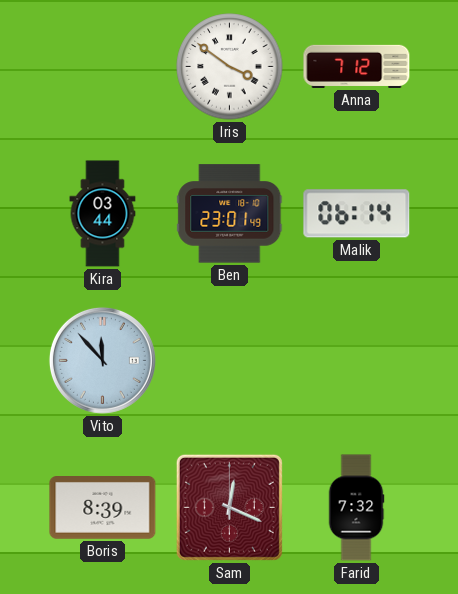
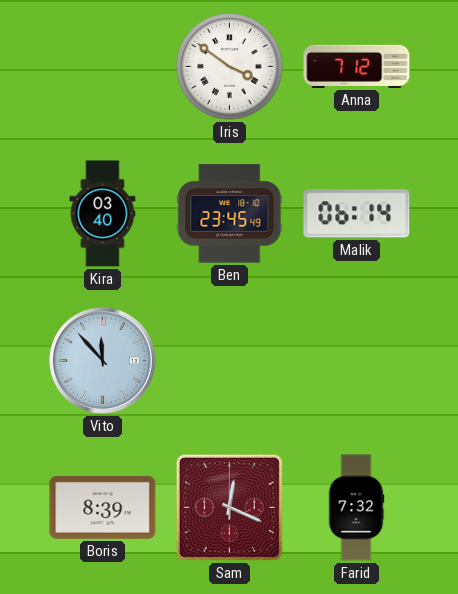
Kira: 03:44 -> 03:40
Ben: 23:01 -> 23:45
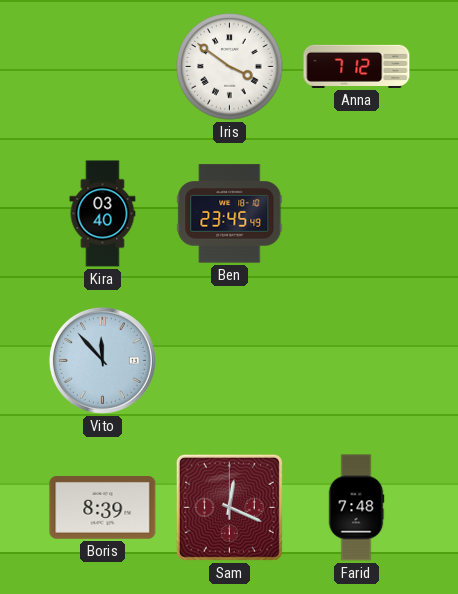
Malik: 06:14 -> none
Farid: 7:32 -> 7:48
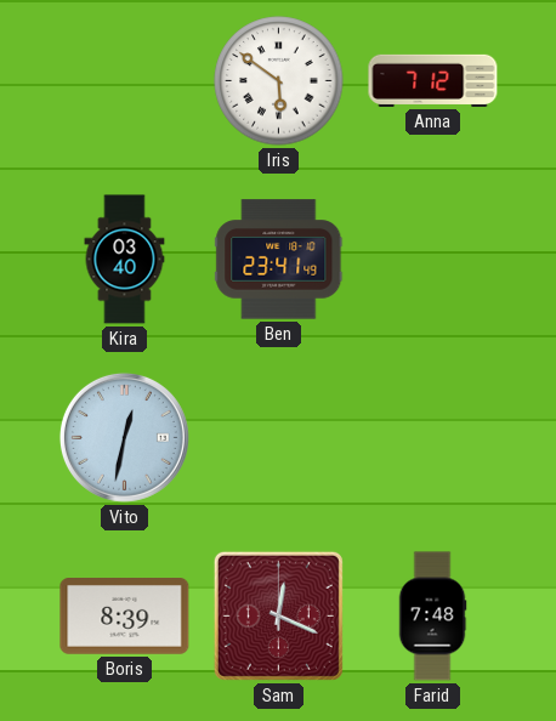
Iris: 3:51 -> 5:51
Ben: 23:45 -> 23:41
Vito: 11:53 -> 12:32
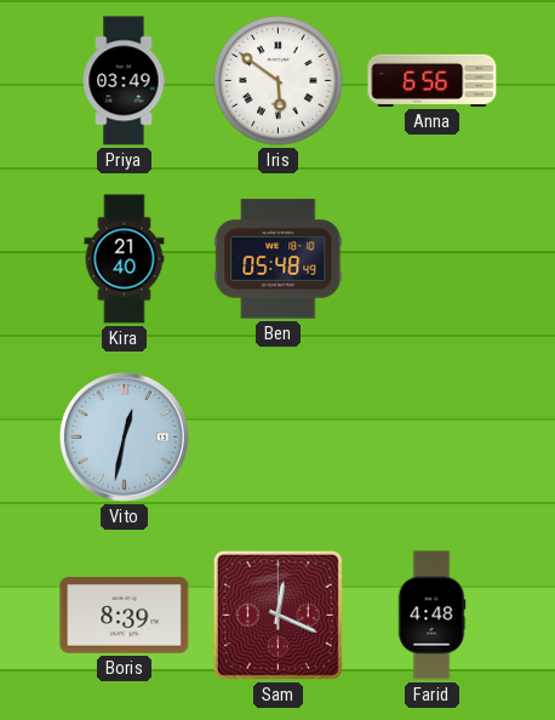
Priya: none -> 03:49
Anna: 7:12 -> 6:56
Kira: 03:40 -> 21:40
Ben: 23:41 -> 05:48
Farid: 7:48 -> 4:48
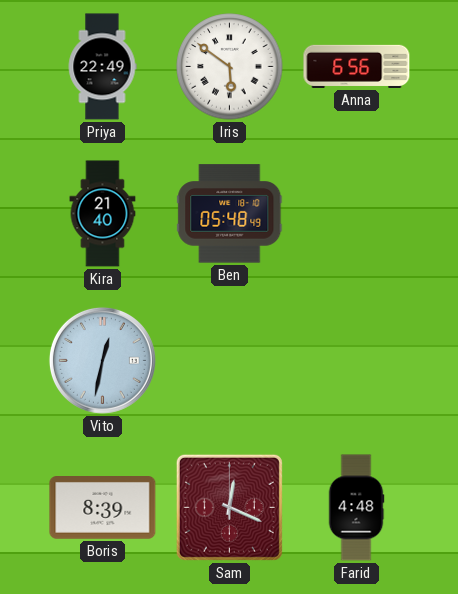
Priya: 03:49 -> 22:49
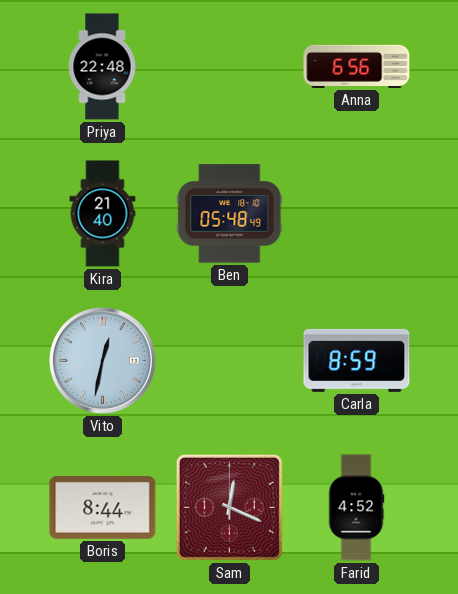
Priya: 22:49 -> 22:48
Iris: 5:51 -> none
Carla: none -> 8:59
Boris: 8:39 -> 8:44
Farid: 4:48 -> 4:52
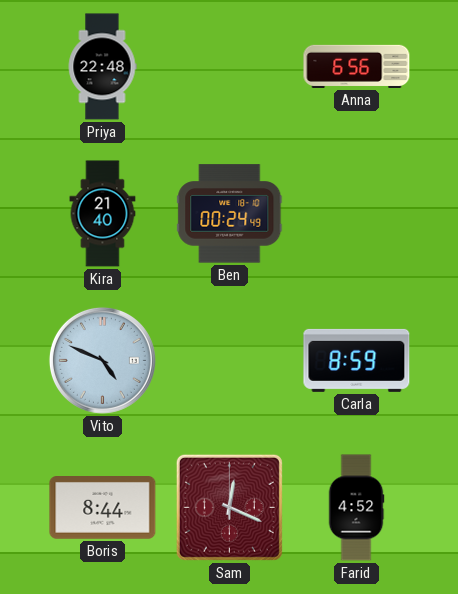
Ben: 05:48 -> 00:24
Vito: 12:32 -> 4:49
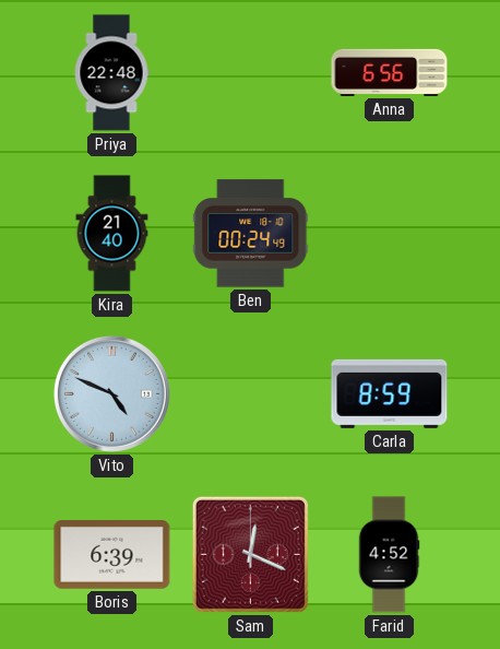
Boris: 8:44 -> 6:39
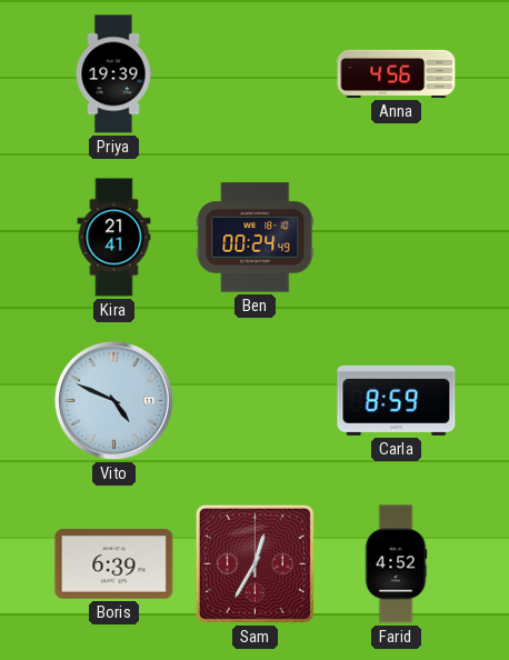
Priya: 22:48 -> 19:39
Anna: 6:56 -> 4:56
Kira: 21:40 -> 21:41
Sam: 12:19 -> 12:35
